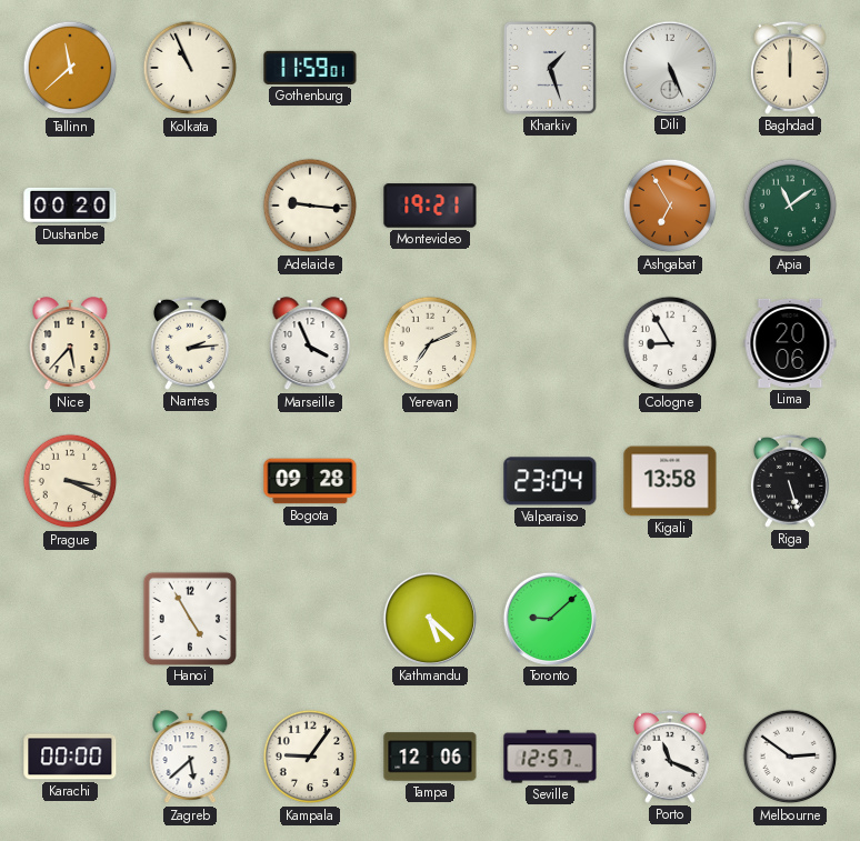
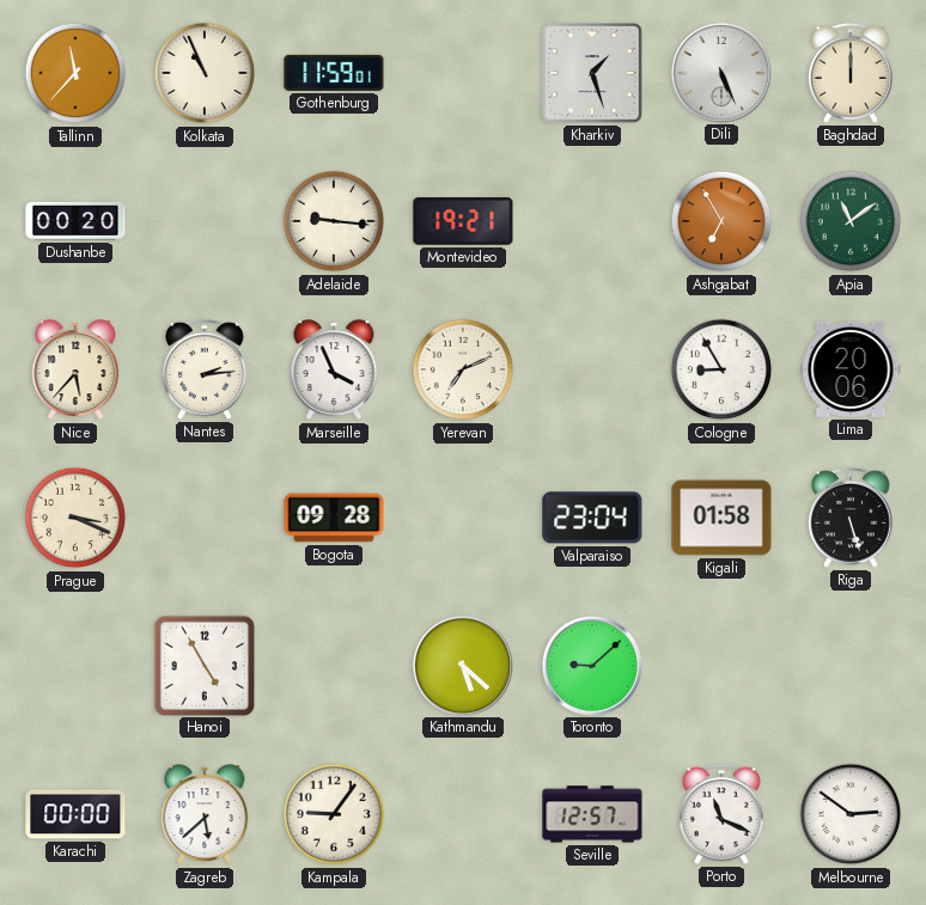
Tallinn: 11:38 -> 11:37
Kigali: 13:58 -> 01:58
Tampa: 12:06 -> none
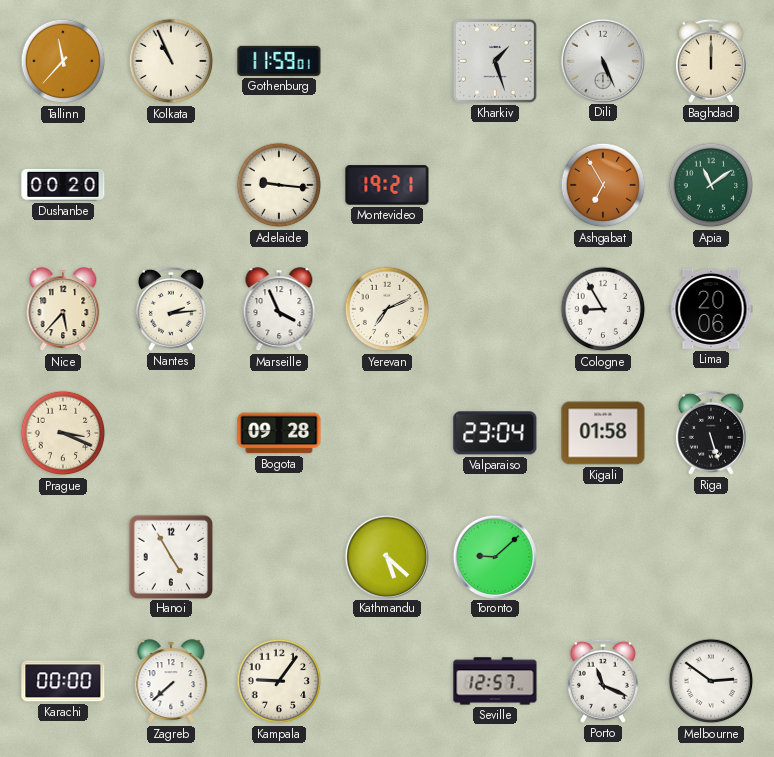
Zagreb: 5:38 -> 7:38
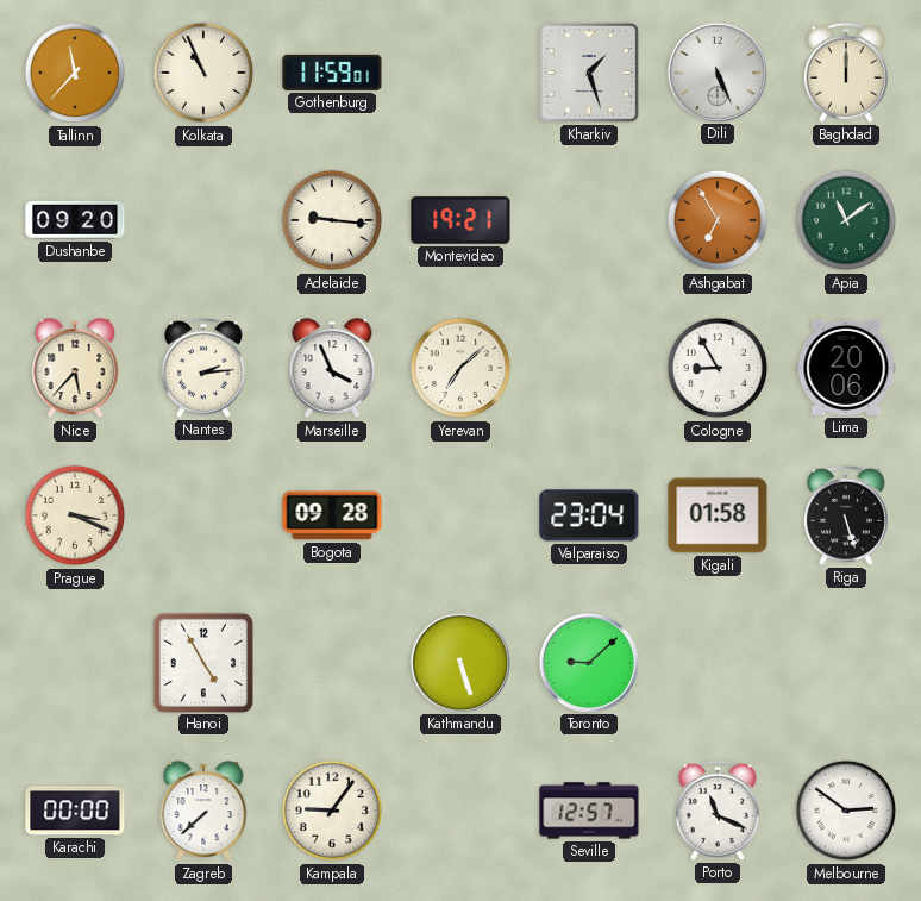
Dushanbe: 00:20 -> 09:20
Yerevan: 7:11 -> 7:08
Kathmandu: 5:22 -> 5:27
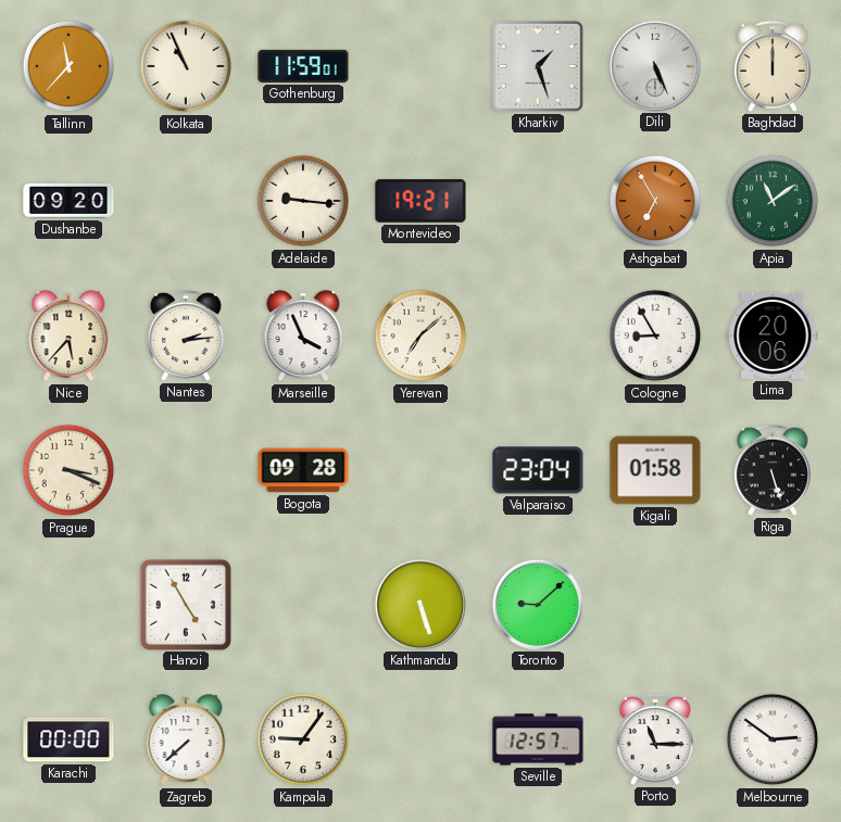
Porto: 11:19 -> 11:15
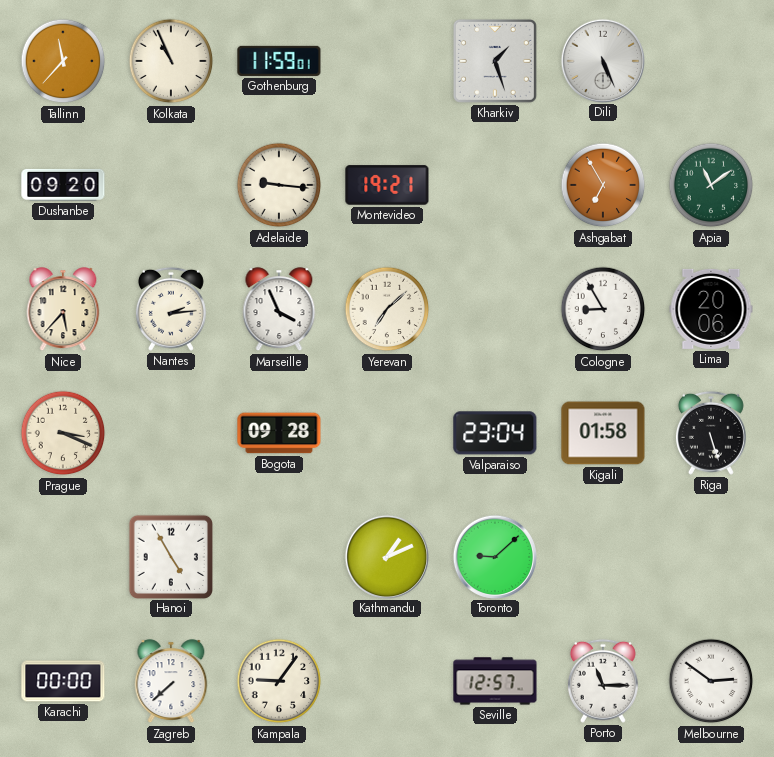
Baghdad: 12:00 -> none
Kathmandu: 5:27 -> 1:11
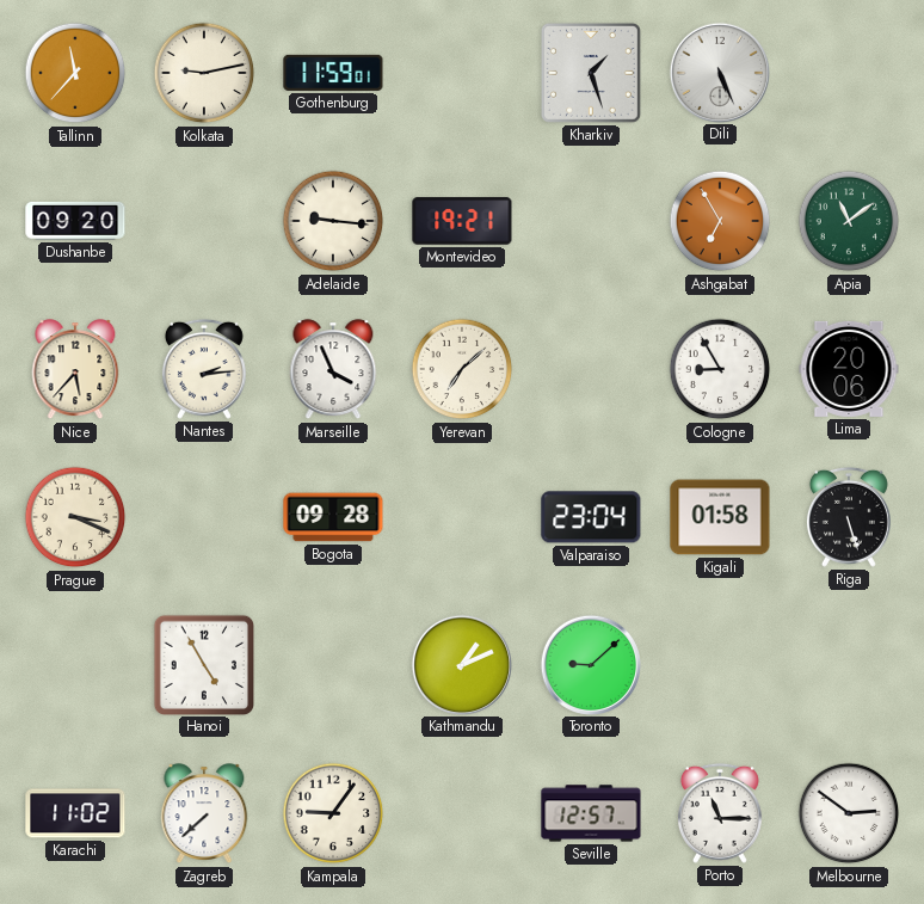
Kolkata: 10:56 -> 9:13
Karachi: 00:00 -> 11:02
